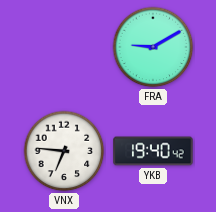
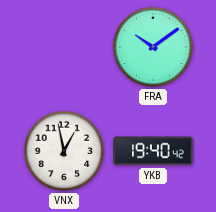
FRA: 9:10 -> 10:09
VNX: 6:46 -> 12:58
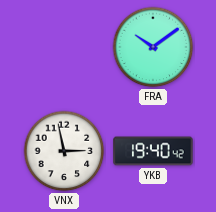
VNX: 12:58 -> 2:58
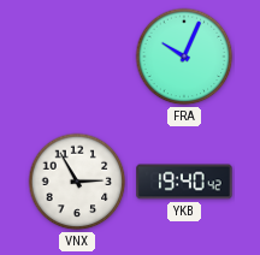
FRA: 10:09 -> 10:04
VNX: 2:58 -> 2:55
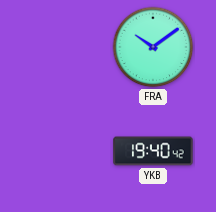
FRA: 10:04 -> 10:09
VNX: 2:55 -> none
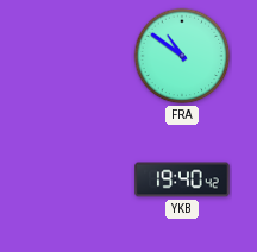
FRA: 10:09 -> 10:51
